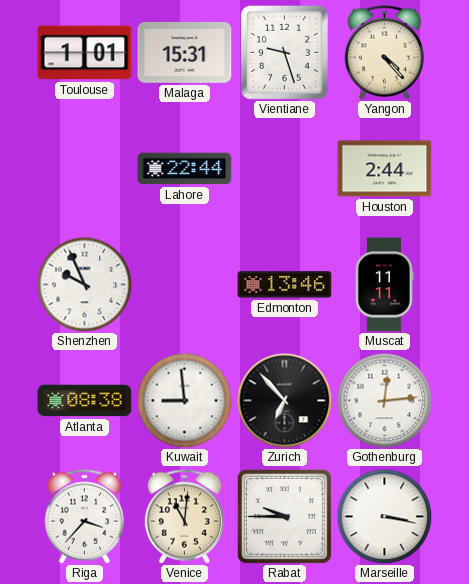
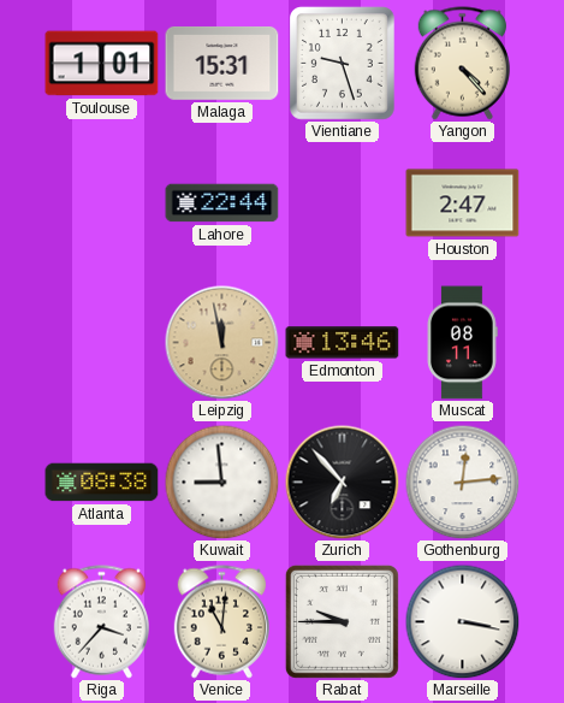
Houston: 2:44 -> 2:47
Shenzhen: 9:56 -> none
Leipzig: none -> 11:58
Muscat: 11:11 -> 08:11
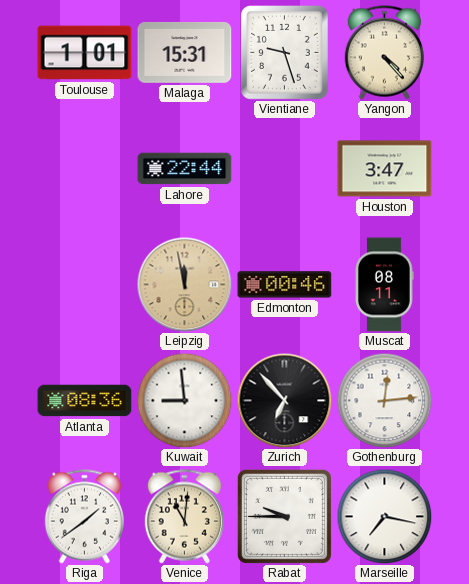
Houston: 2:47 -> 3:47
Edmonton: 13:46 -> 00:46
Atlanta: 08:38 -> 08:36
Riga: 3:37 -> 1:39
Marseille: 3:17 -> 7:17
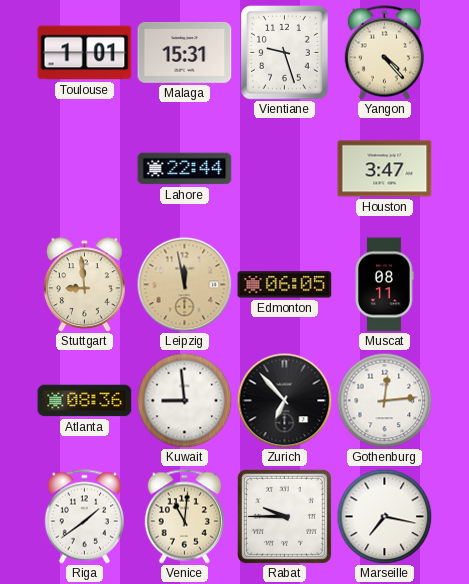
Stuttgart: none -> 8:59
Edmonton: 00:46 -> 06:05
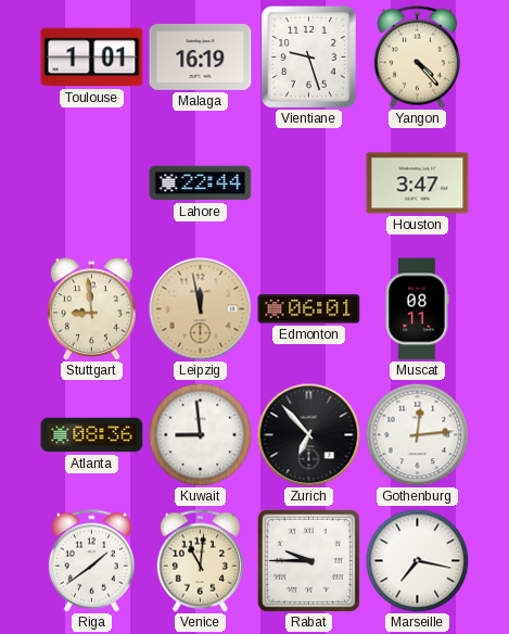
Malaga: 15:31 -> 16:19
Edmonton: 06:05 -> 06:01
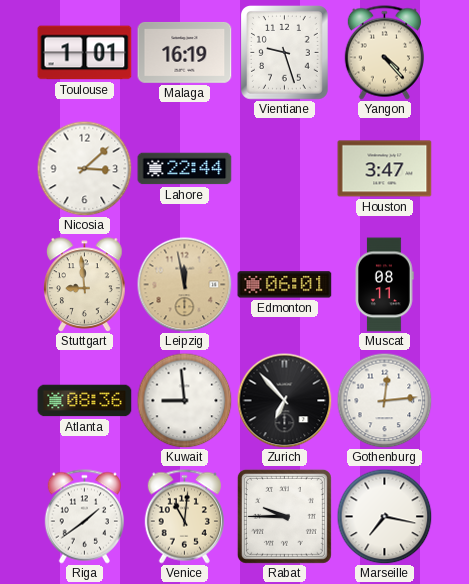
Nicosia: none -> 3:08
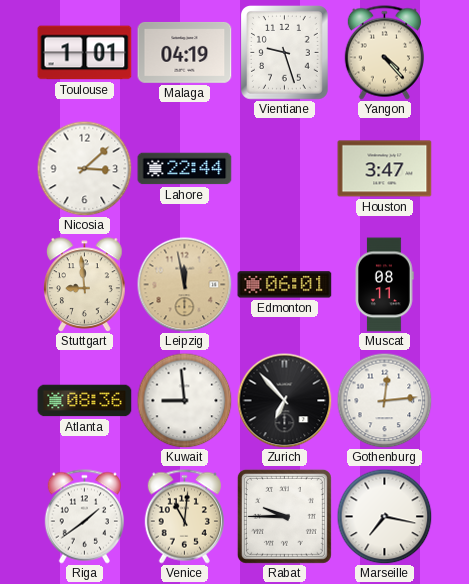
Malaga: 16:19 -> 04:19
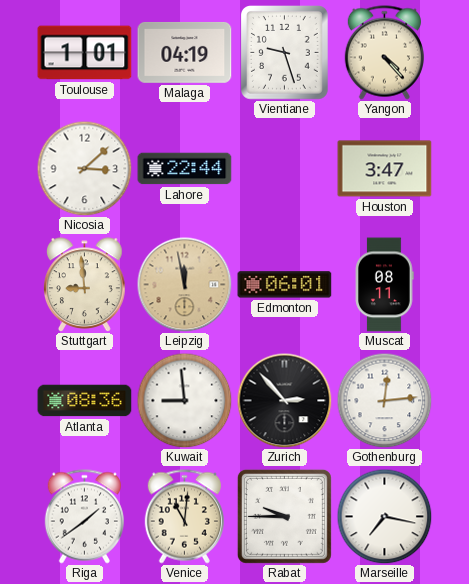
Zurich: 6:53 -> 2:53
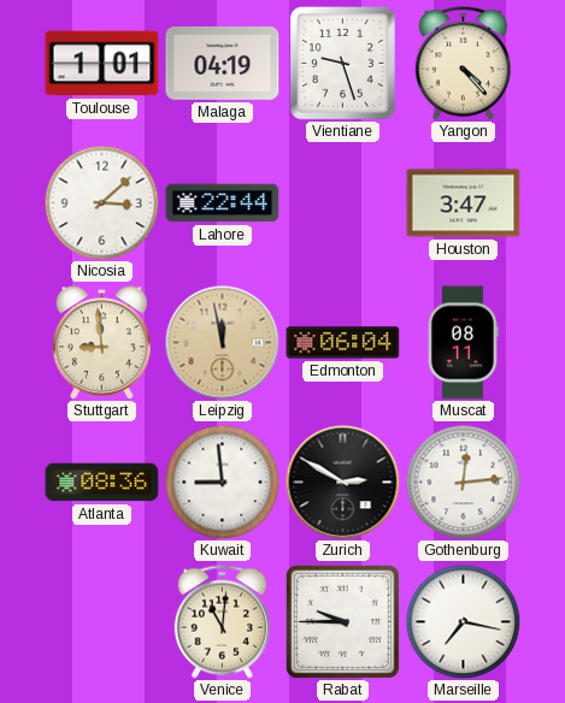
Edmonton: 06:01 -> 06:04
Zurich: 2:53 -> 2:50
Riga: 1:39 -> none
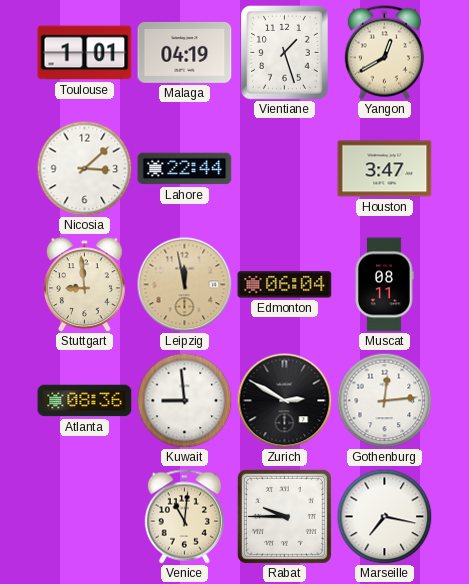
Vientiane: 9:27 -> 1:27
Yangon: 4:23 -> 12:40
